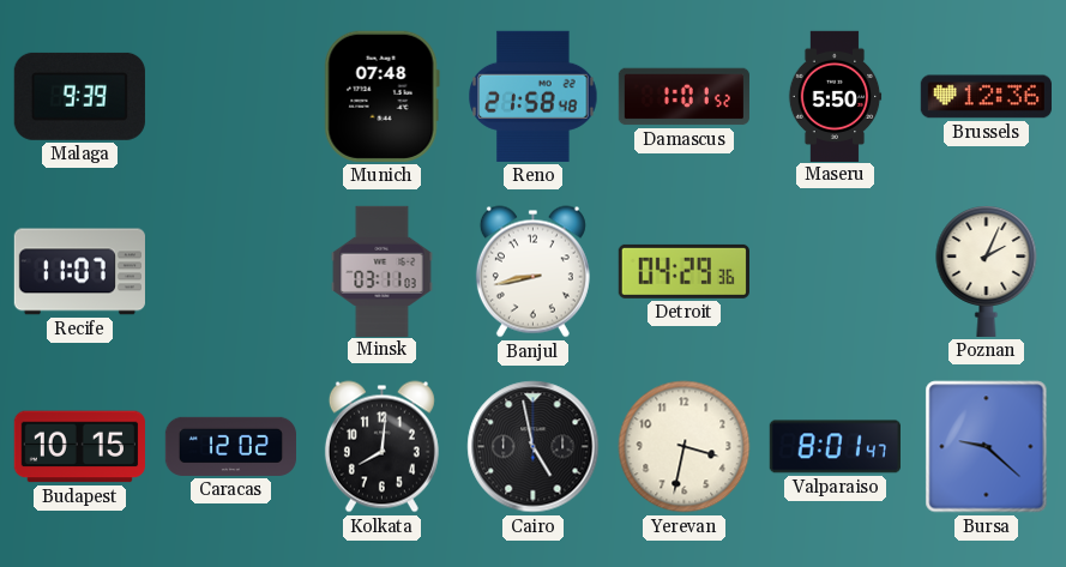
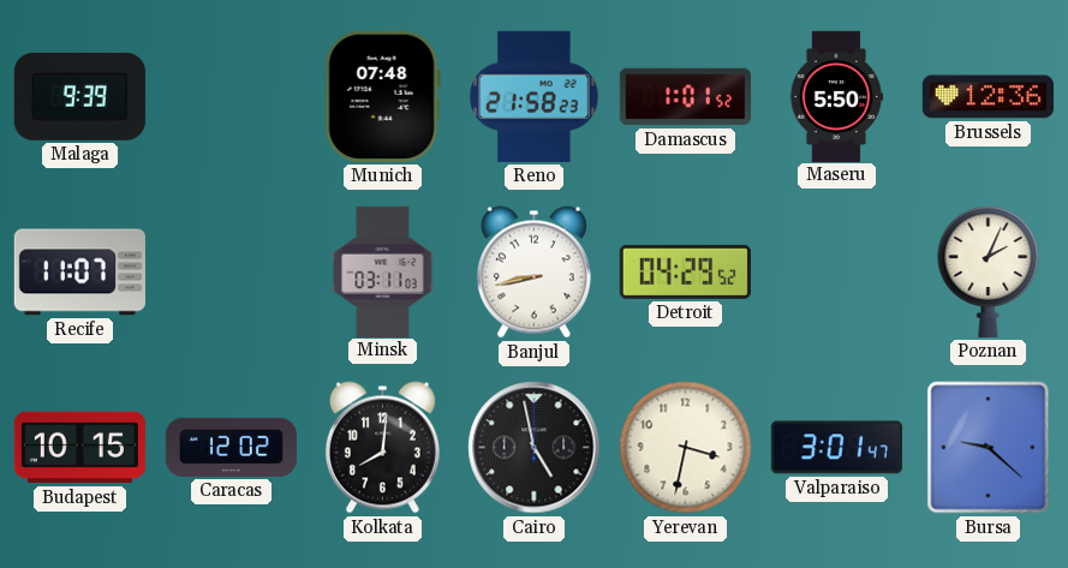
Reno: 21:58:48 -> 21:58:23
Detroit: 04:29:36 -> 04:29:52
Valparaiso: 8:01 -> 3:01
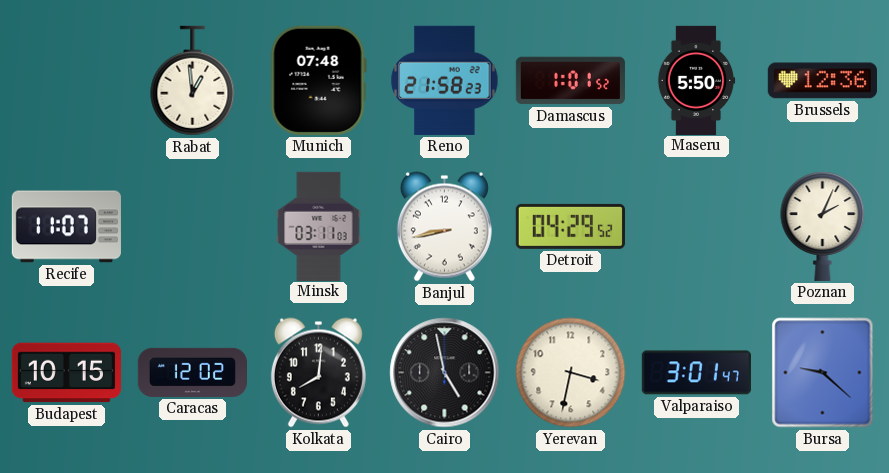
Malaga: 9:39 -> none
Rabat: none -> 12:59
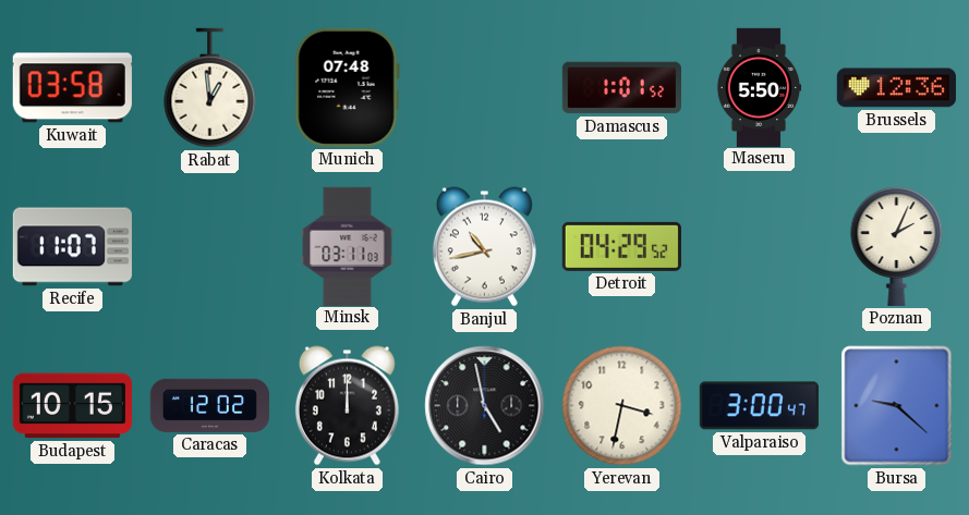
Kuwait: none -> 03:58
Reno: 21:58 -> none
Banjul: 8:43 -> 10:43
Kolkata: 8:01 -> 12:00
Valparaiso: 3:01 -> 3:00
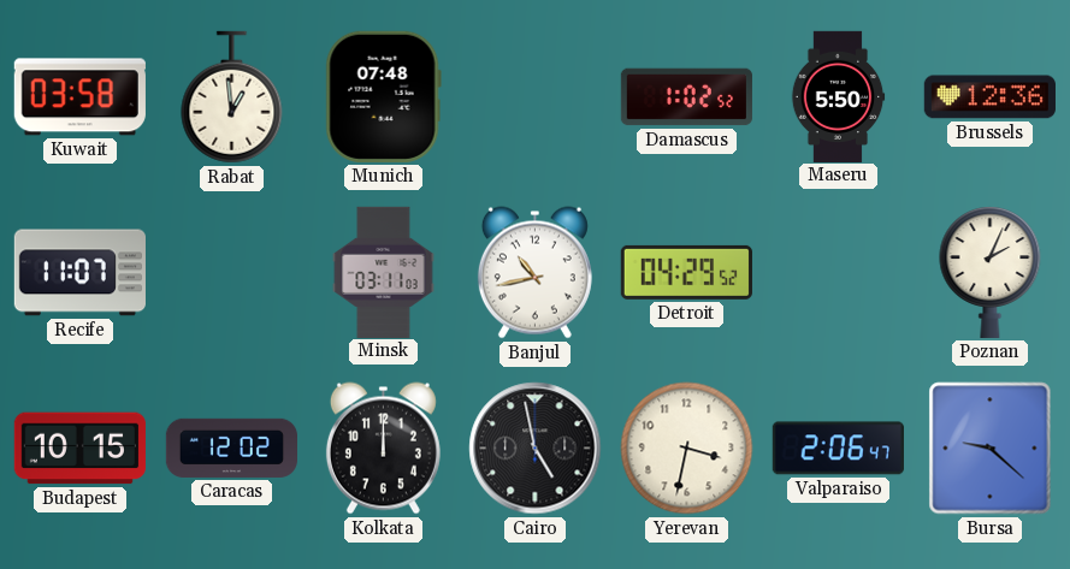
Damascus: 1:01 -> 1:02
Valparaiso: 3:00 -> 2:06
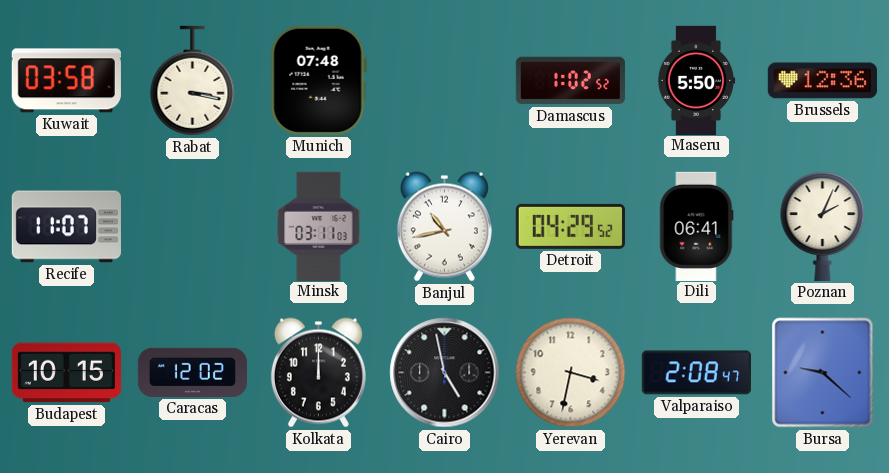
Rabat: 12:59 -> 3:17
Dili: none -> 06:41
Valparaiso: 2:06 -> 2:08
